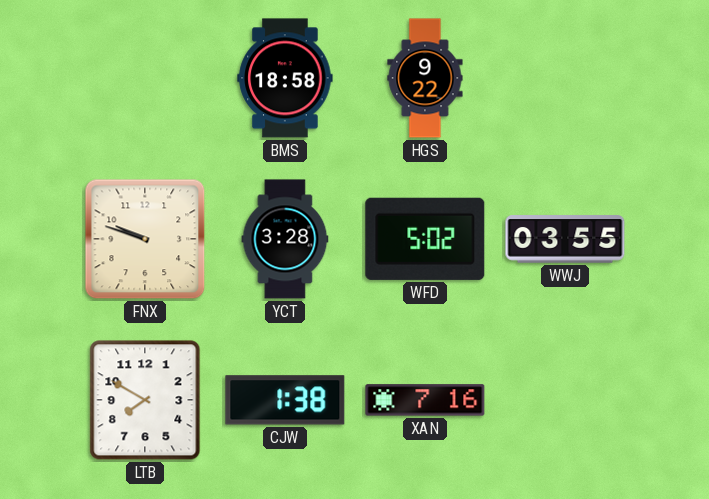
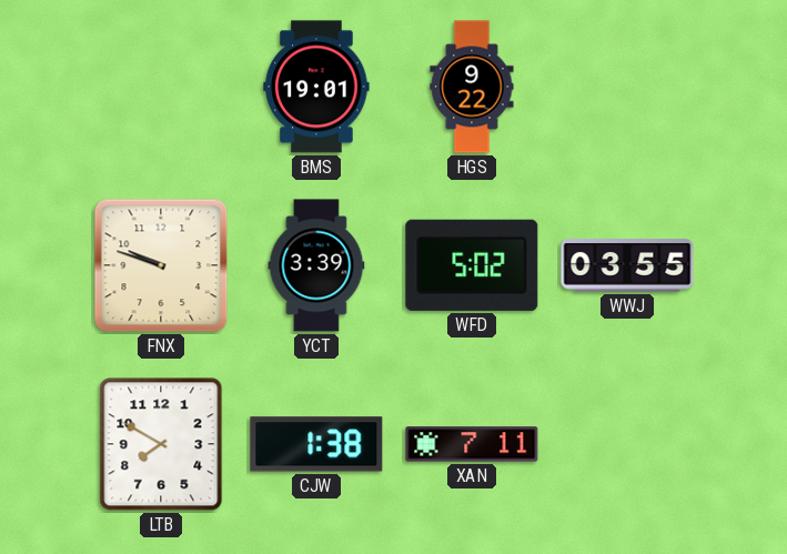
BMS: 18:58 -> 19:01
YCT: 3:28 -> 3:39
XAN: 7:16 -> 7:11
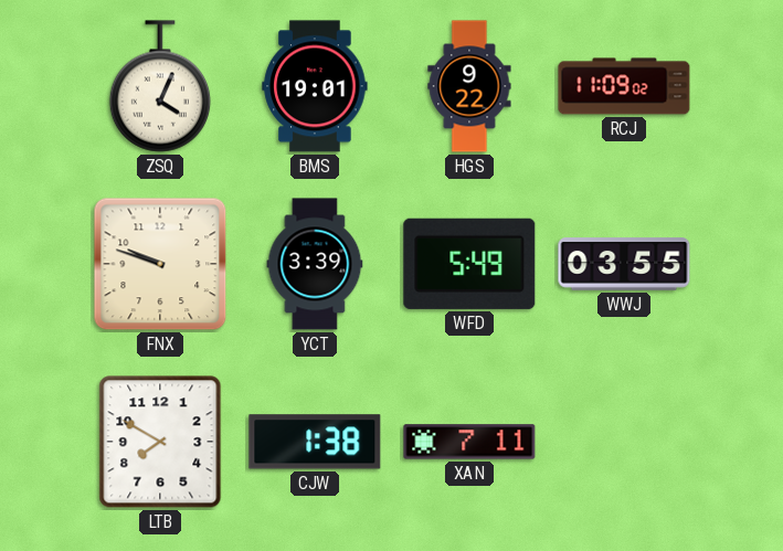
ZSQ: none -> 4:04
RCJ: none -> 11:09
WFD: 5:02 -> 5:49
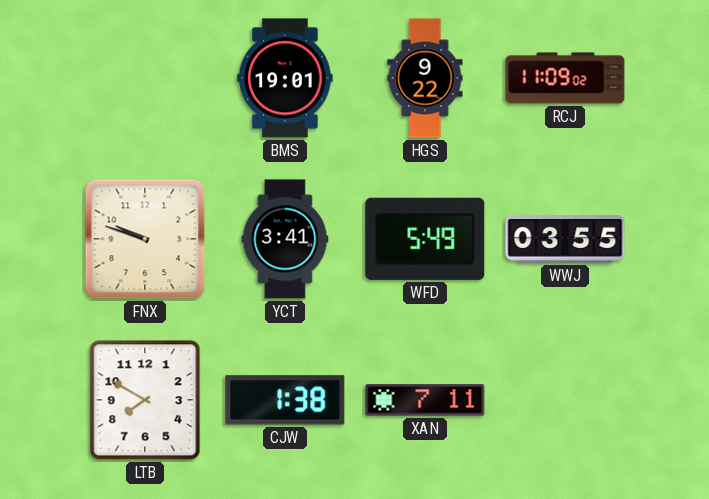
ZSQ: 4:04 -> none
YCT: 3:39 -> 3:41
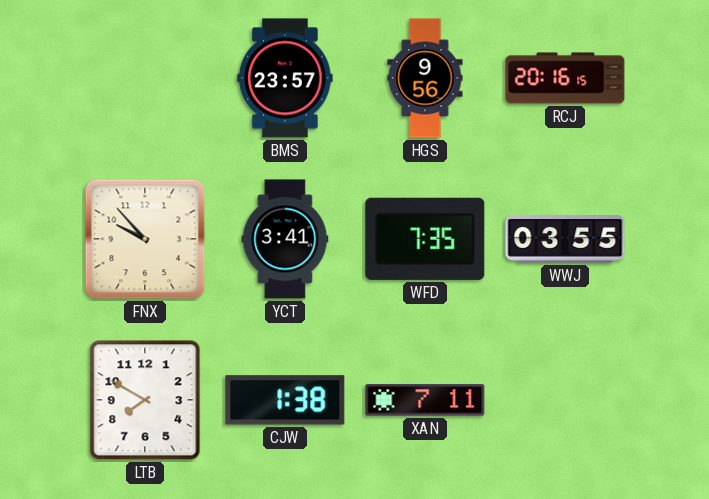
BMS: 19:01 -> 23:57
HGS: 9:22 -> 9:56
RCJ: 11:09 -> 20:16
FNX: 9:48 -> 9:53
WFD: 5:49 -> 7:35
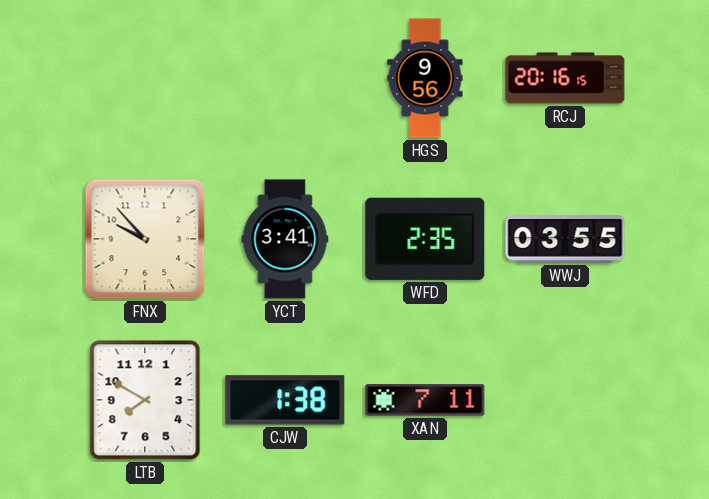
BMS: 23:57 -> none
WFD: 7:35 -> 2:35
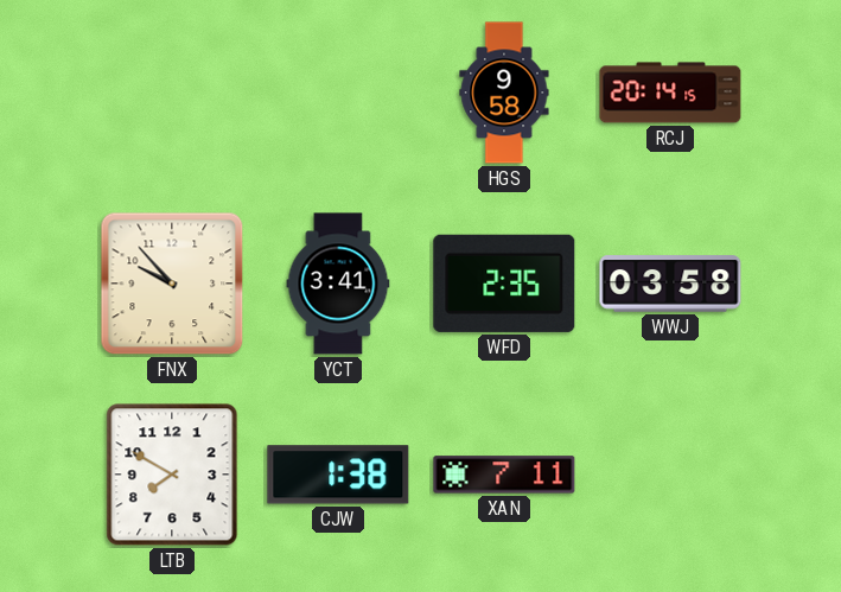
HGS: 9:56 -> 9:58
RCJ: 20:16 -> 20:14
WWJ: 03:55 -> 03:58
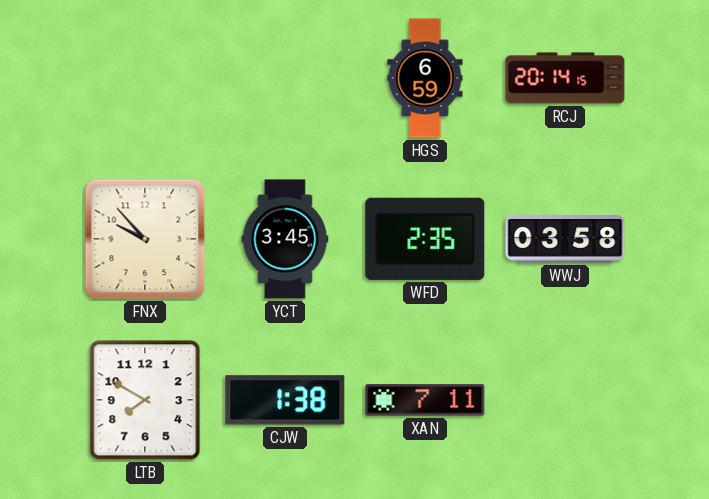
HGS: 9:58 -> 6:59
YCT: 3:41 -> 3:45
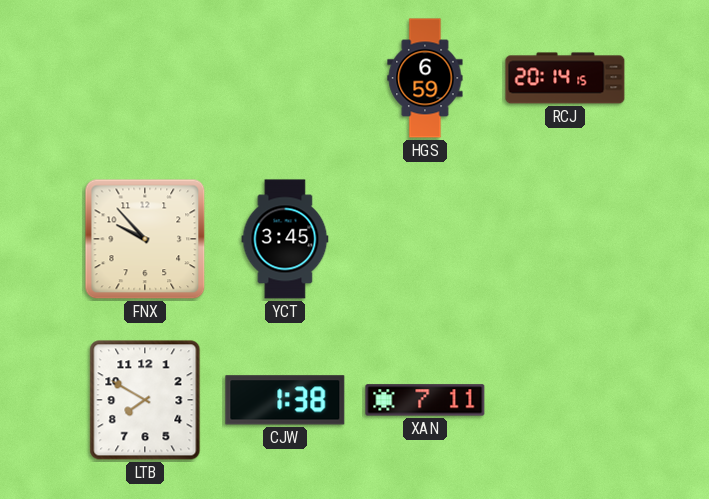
WFD: 2:35 -> none
WWJ: 03:58 -> none
